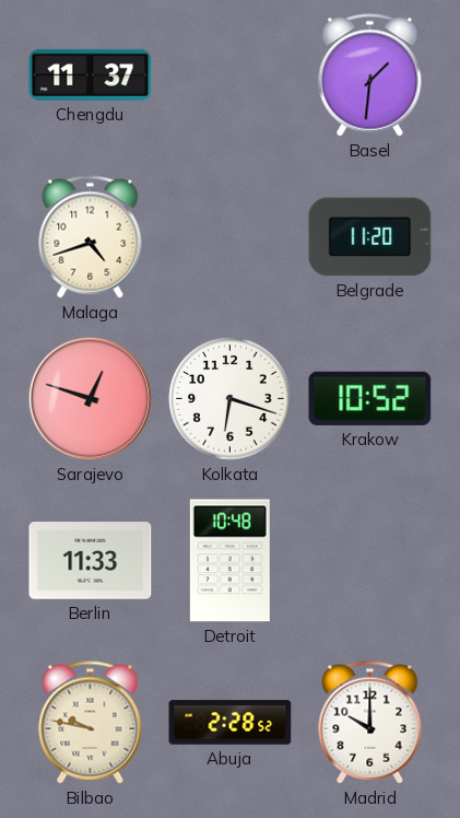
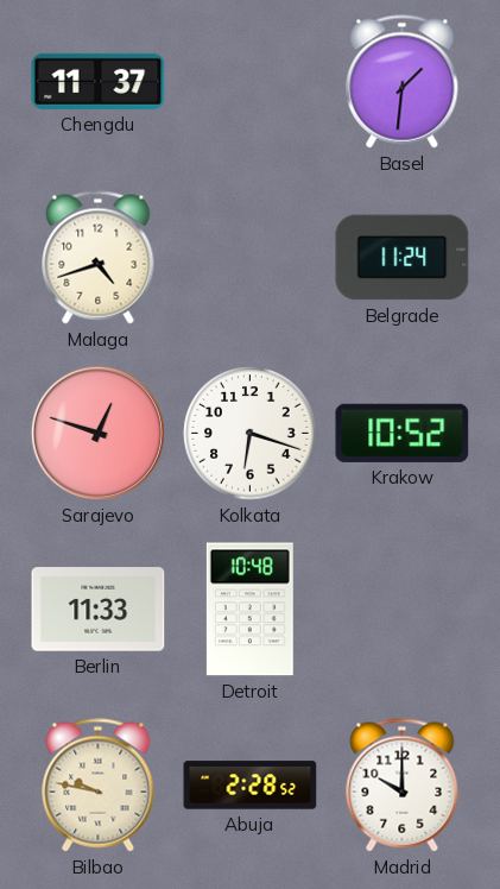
Belgrade: 11:20 -> 11:24
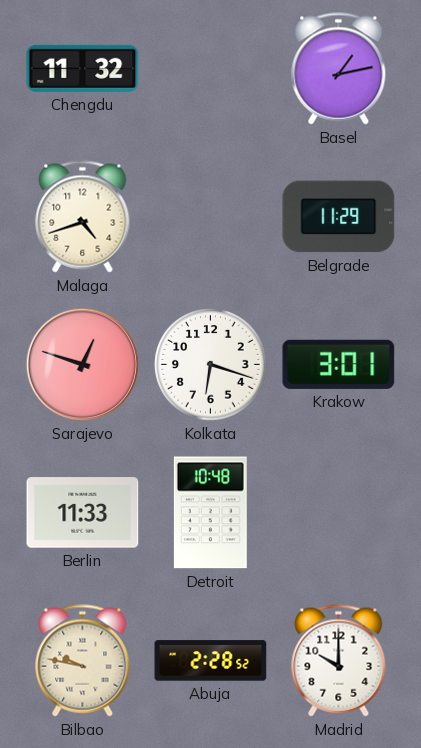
Chengdu: 11:37 -> 11:32
Basel: 1:31 -> 1:13
Belgrade: 11:24 -> 11:29
Krakow: 10:52 -> 3:01
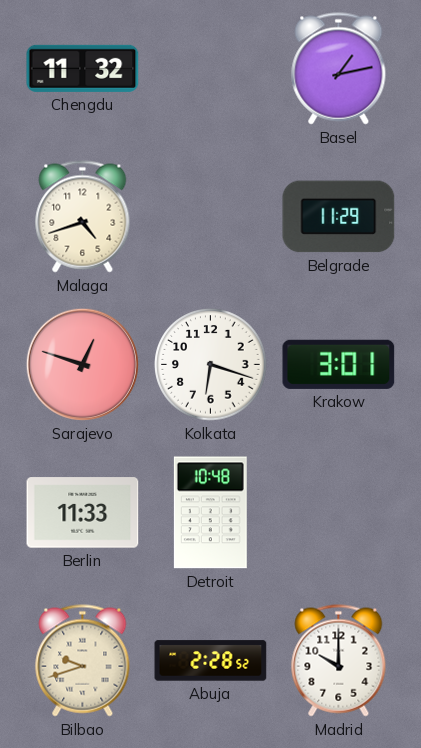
Bilbao: 9:47 -> 9:42
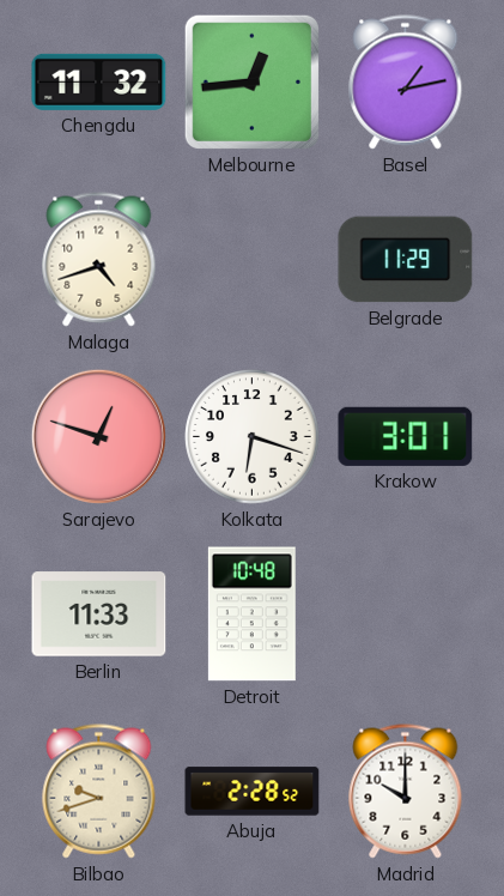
Melbourne: none -> 12:44
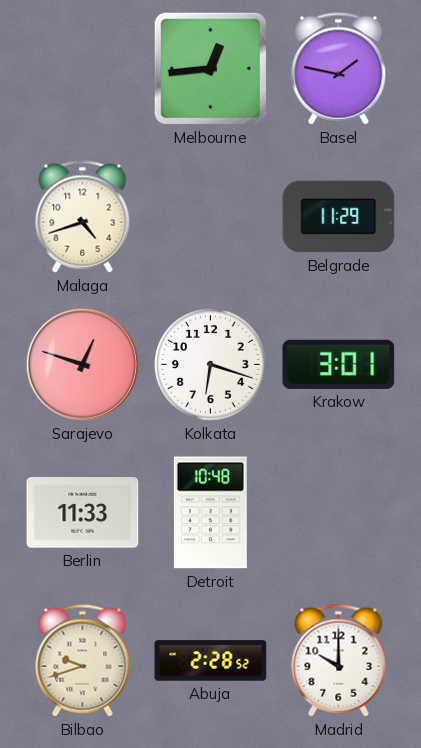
Chengdu: 11:32 -> none
Basel: 1:13 -> 1:47
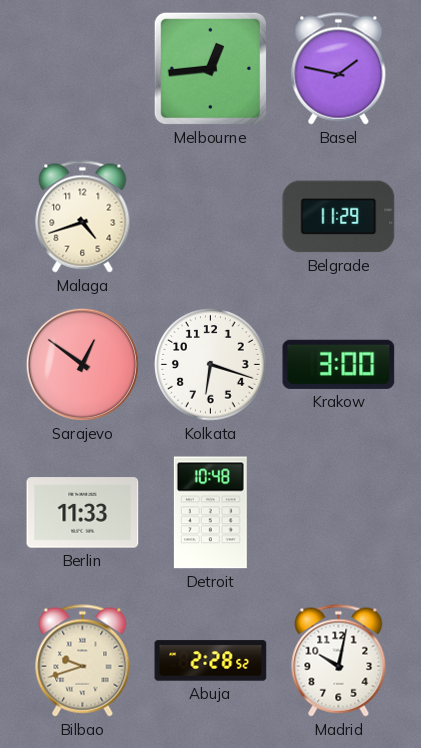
Sarajevo: 12:48 -> 12:51
Krakow: 3:01 -> 3:00
Madrid: 10:00 -> 10:02
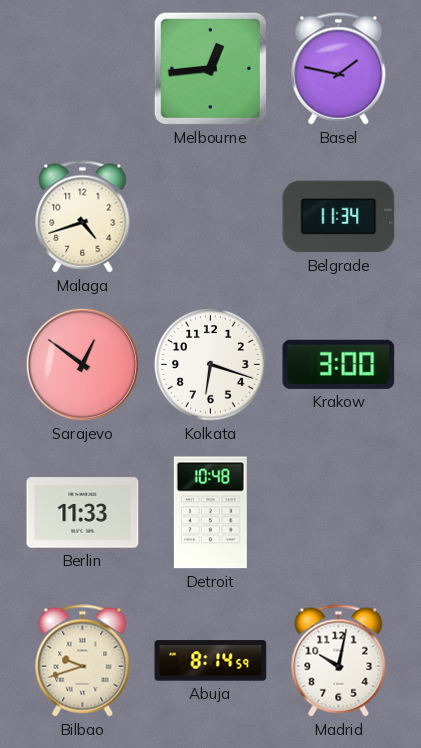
Belgrade: 11:29 -> 11:34
Abuja: 2:28 -> 8:14
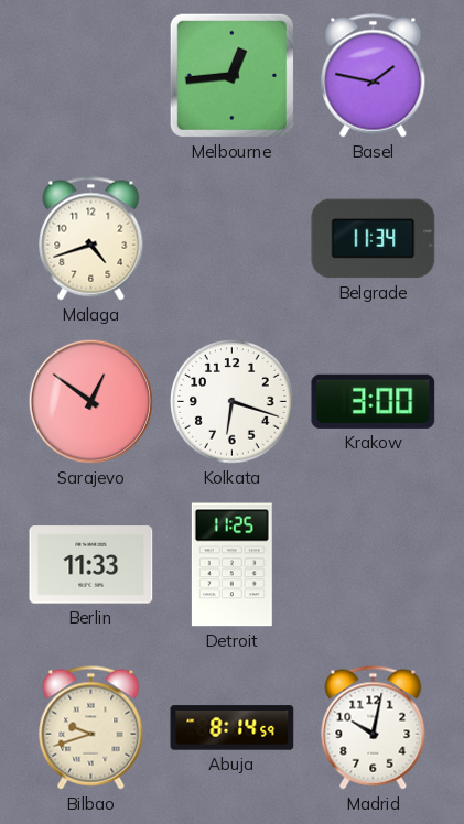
Detroit: 10:48 -> 11:25
